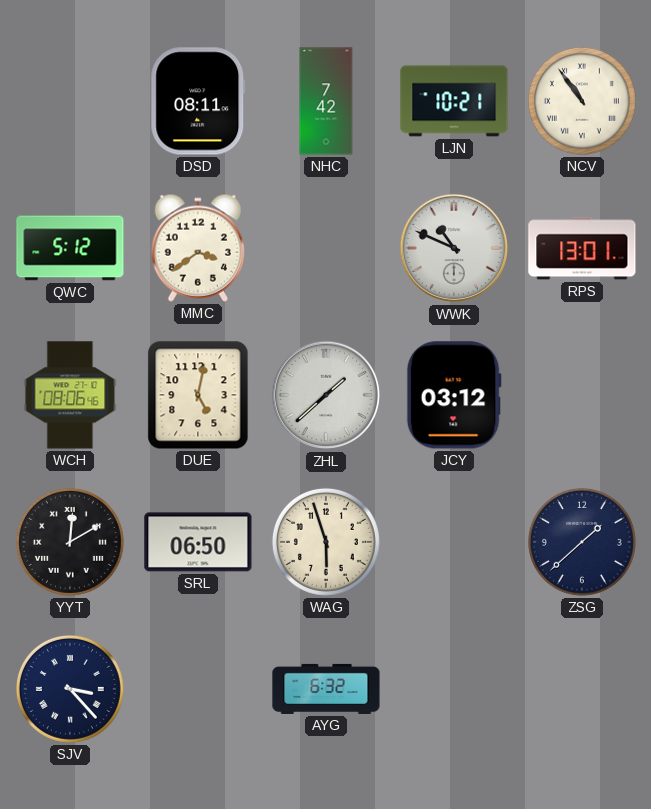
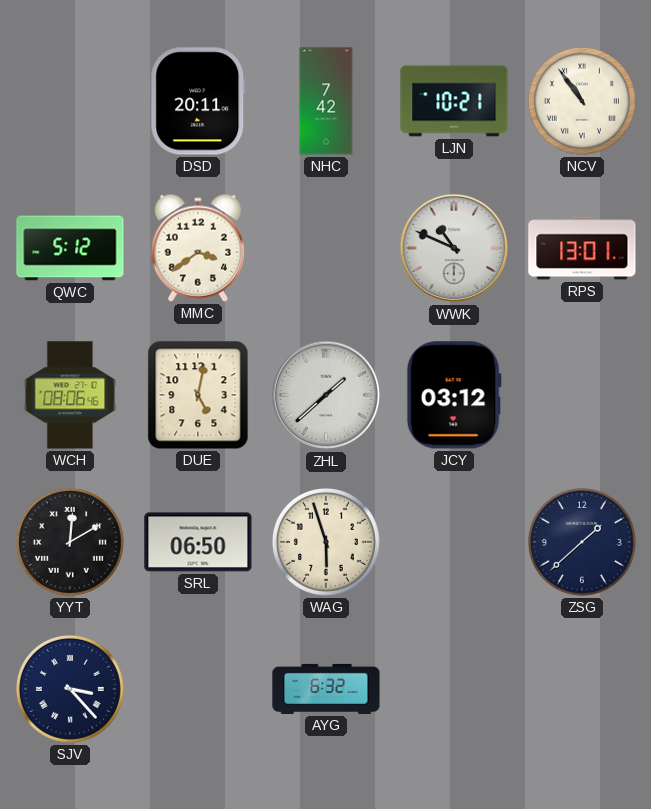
DSD: 08:11 -> 20:11
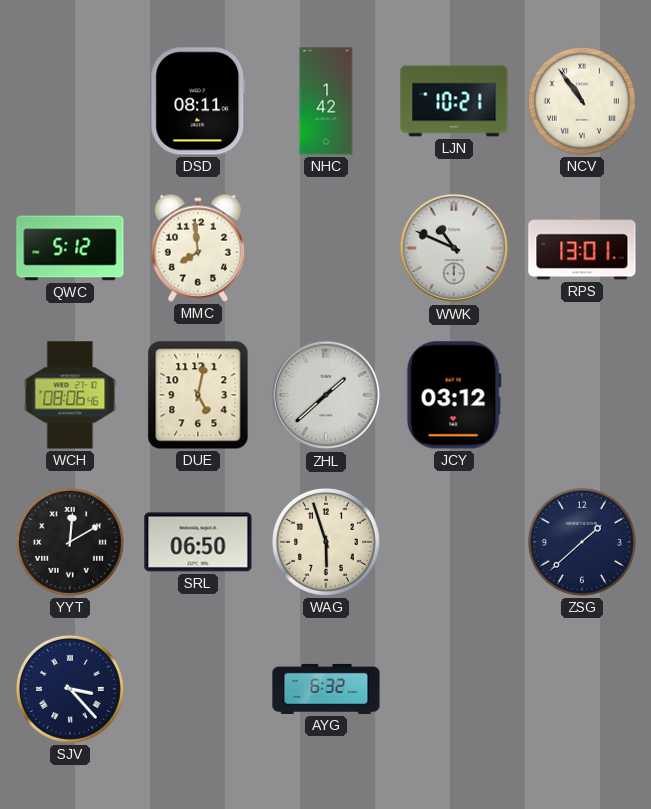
DSD: 20:11 -> 08:11
NHC: 7:42 -> 1:42
MMC: 3:39 -> 7:59
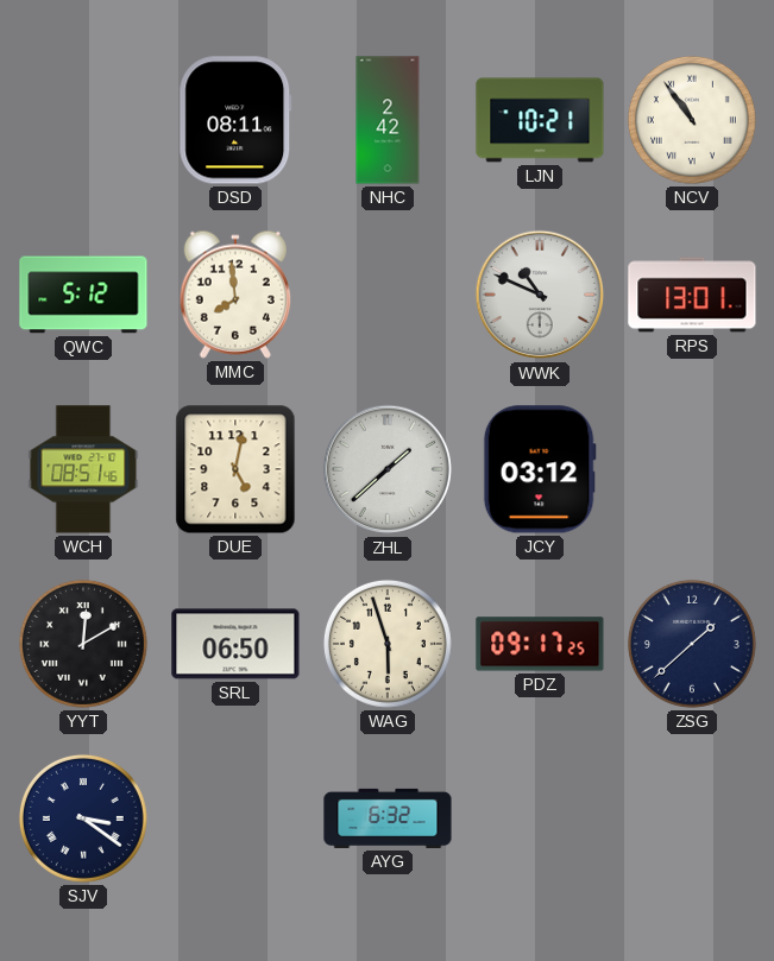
NHC: 1:42 -> 2:42
WCH: 08:06 -> 08:51
PDZ: none -> 09:17
SJV: 3:23 -> 3:21
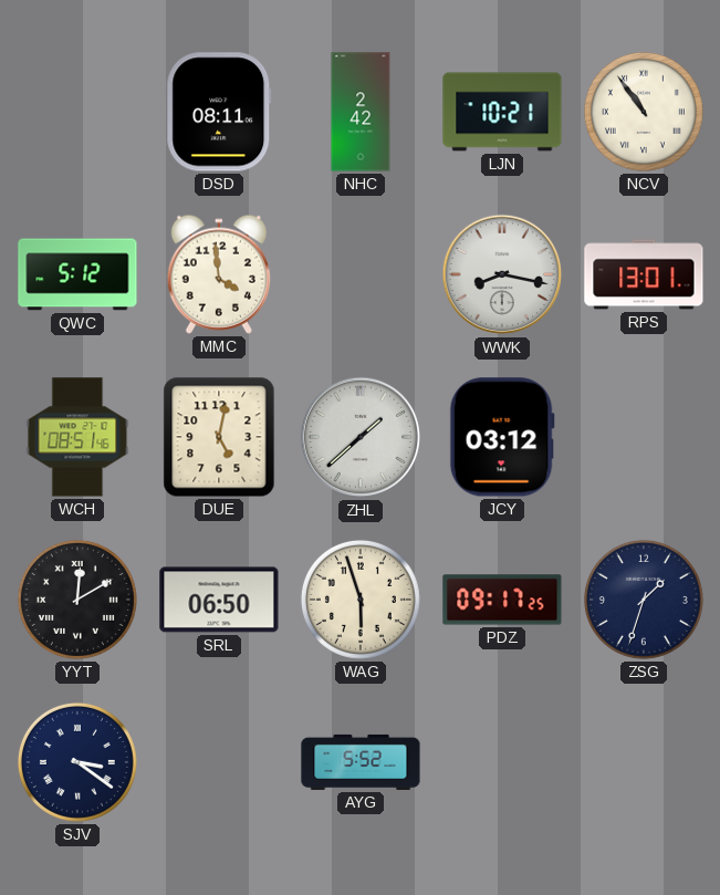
MMC: 7:59 -> 3:59
WWK: 10:49 -> 8:17
ZSG: 1:38 -> 1:33
AYG: 6:32 -> 5:52
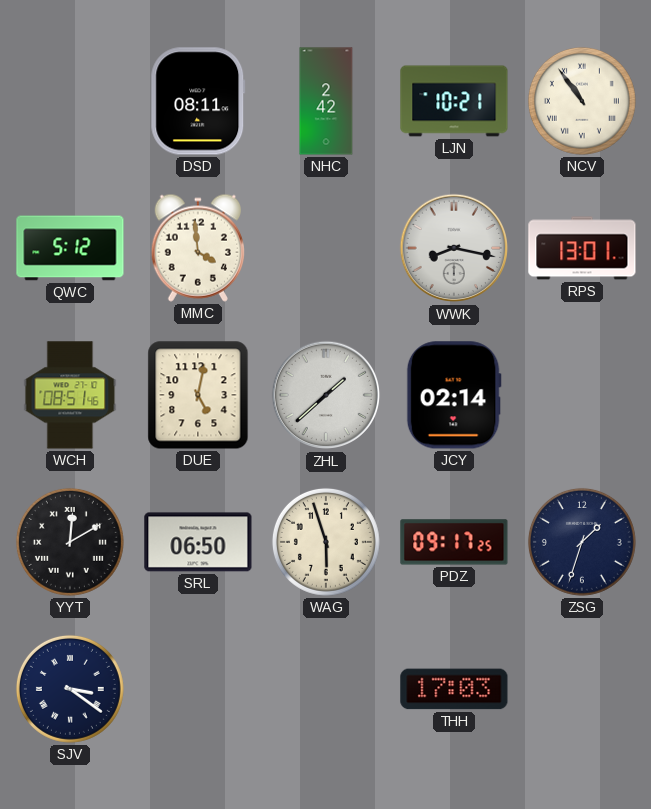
JCY: 03:12 -> 02:14
AYG: 5:52 -> none
THH: none -> 17:03
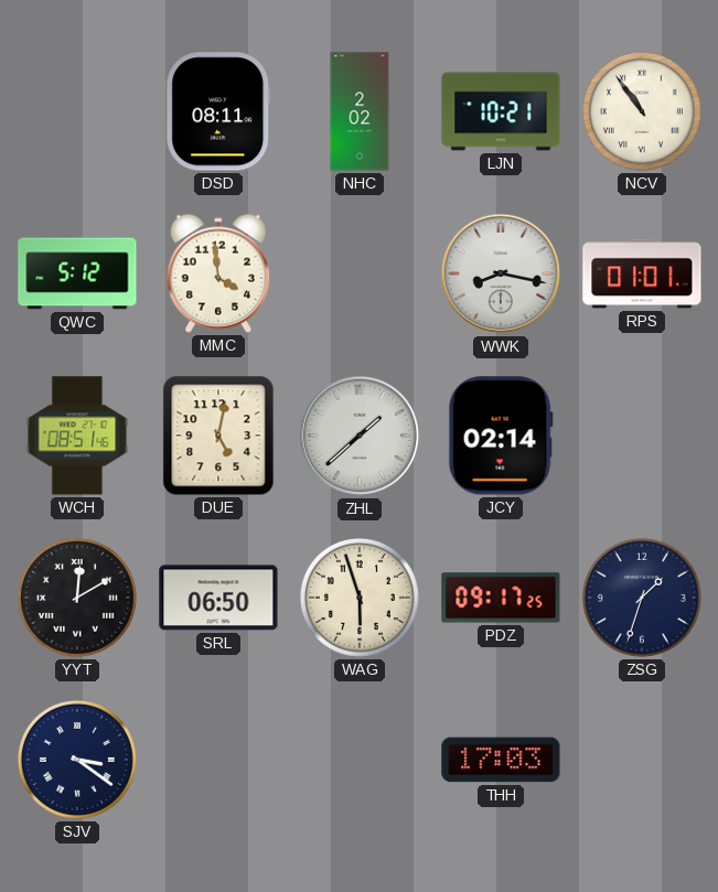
NHC: 2:42 -> 2:02
RPS: 13:01 -> 01:01
